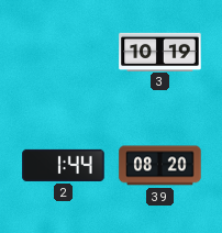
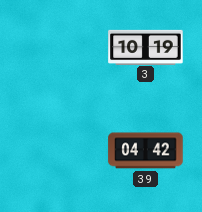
2: 1:44 -> none
39: 08:20 -> 04:42
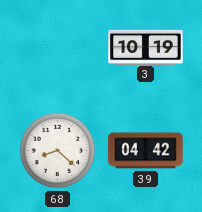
68: none -> 8:22
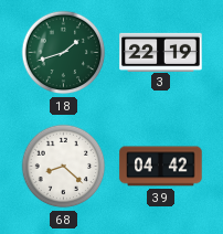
18: none -> 1:42
3: 10:19 -> 22:19
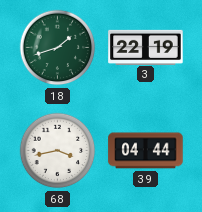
68: 8:22 -> 3:43
39: 04:42 -> 04:44
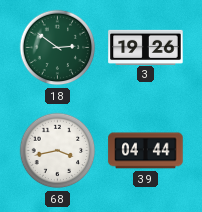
18: 1:42 -> 2:51
3: 22:19 -> 19:26
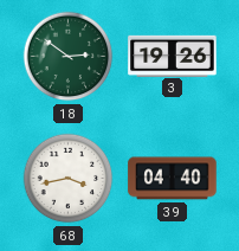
39: 04:44 -> 04:40
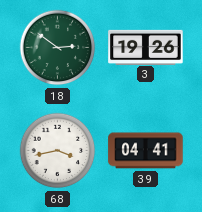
39: 04:40 -> 04:41
